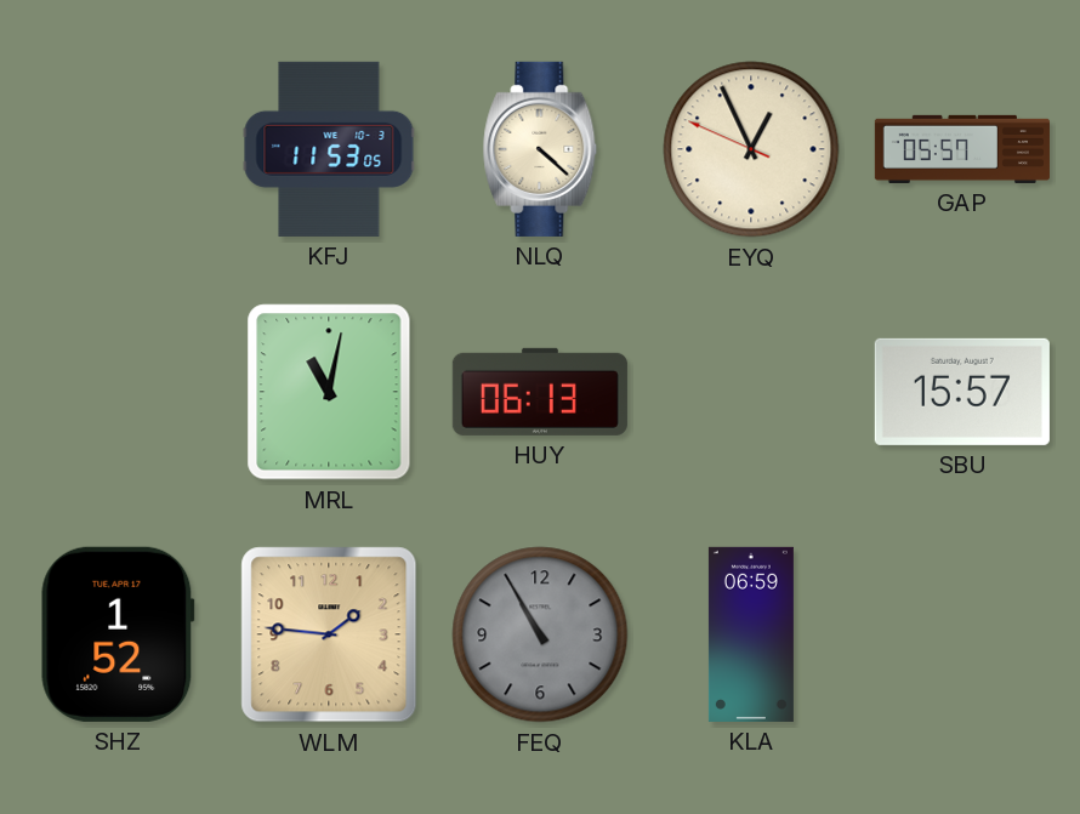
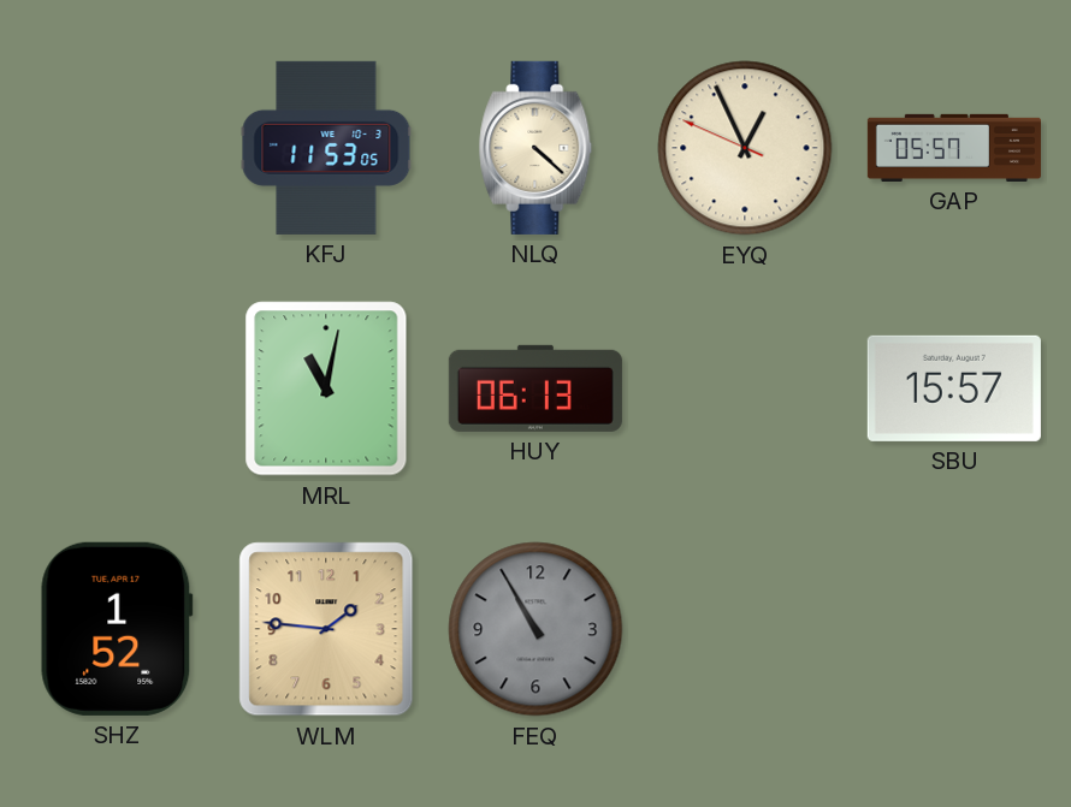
KLA: 06:59 -> none
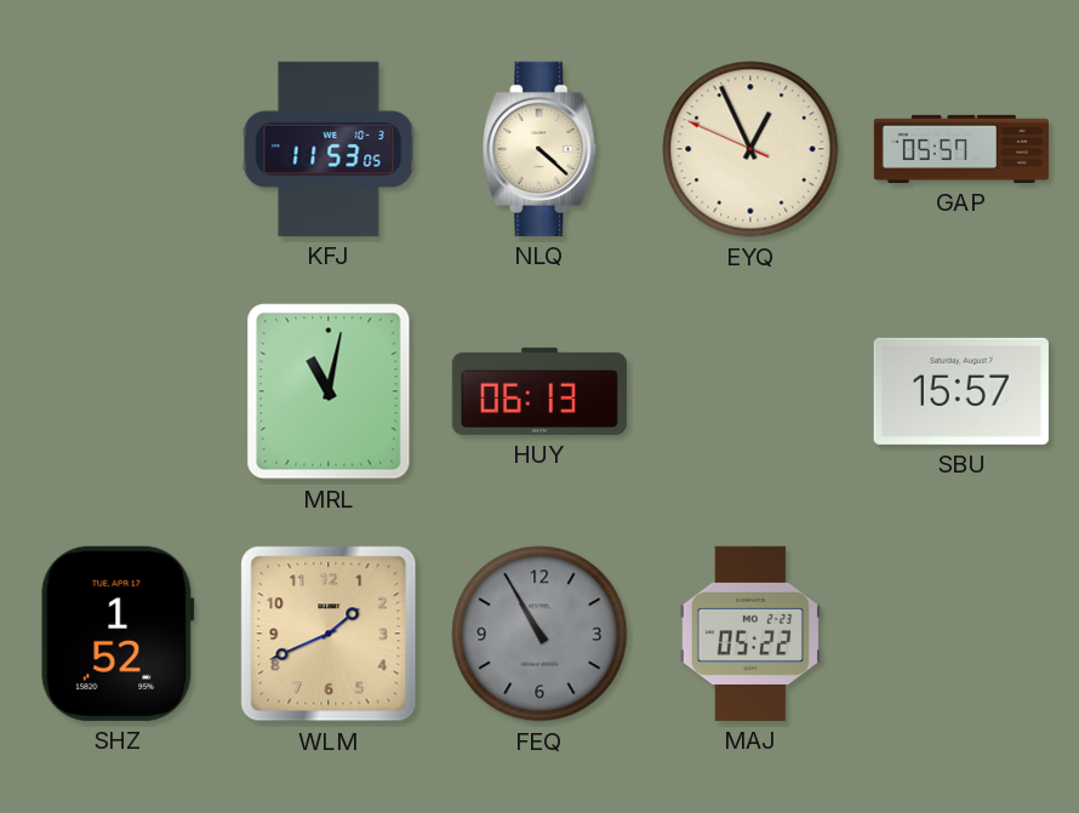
WLM: 1:46 -> 1:41
MAJ: none -> 05:22
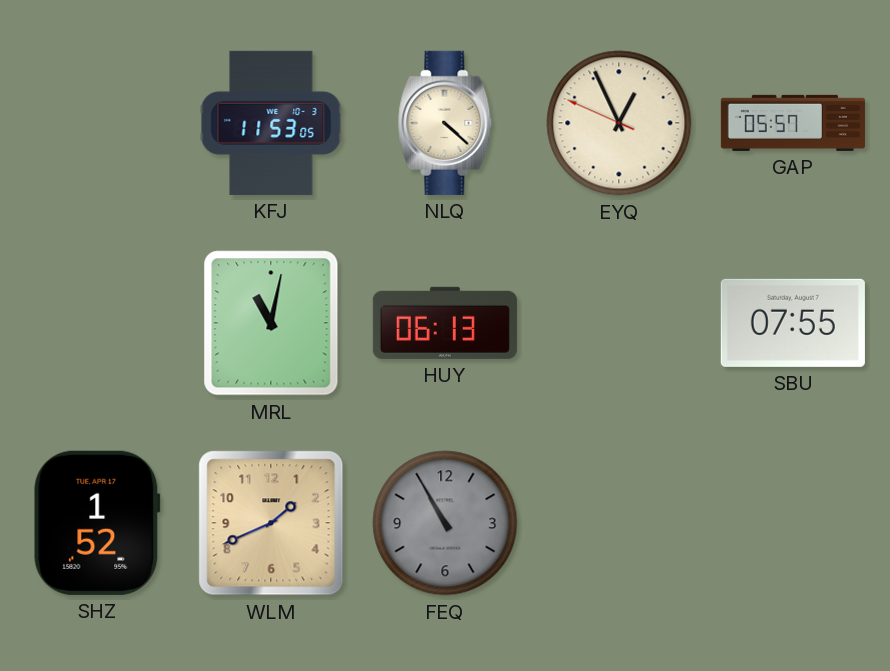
SBU: 15:57 -> 07:55
MAJ: 05:22 -> none
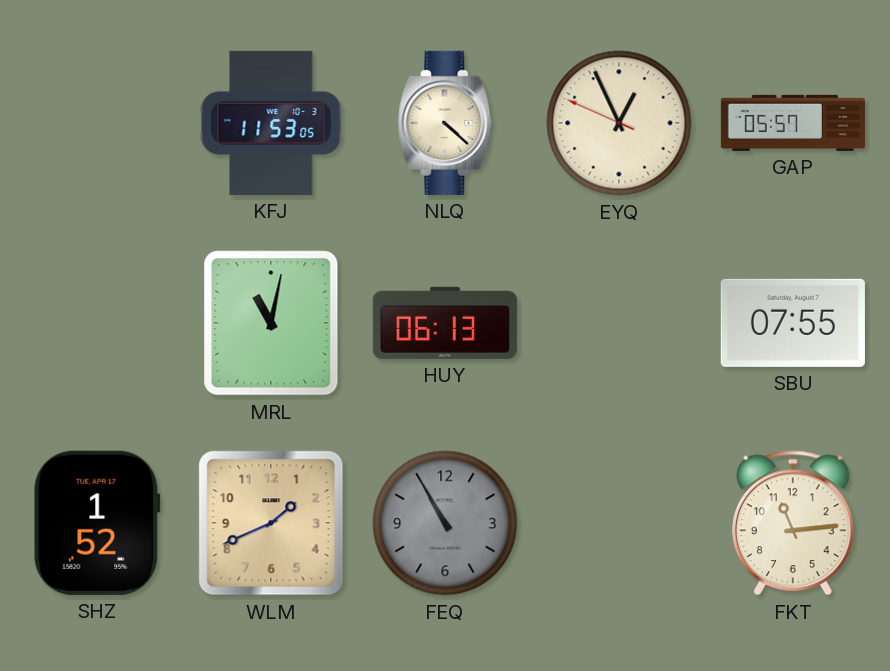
FKT: none -> 11:14
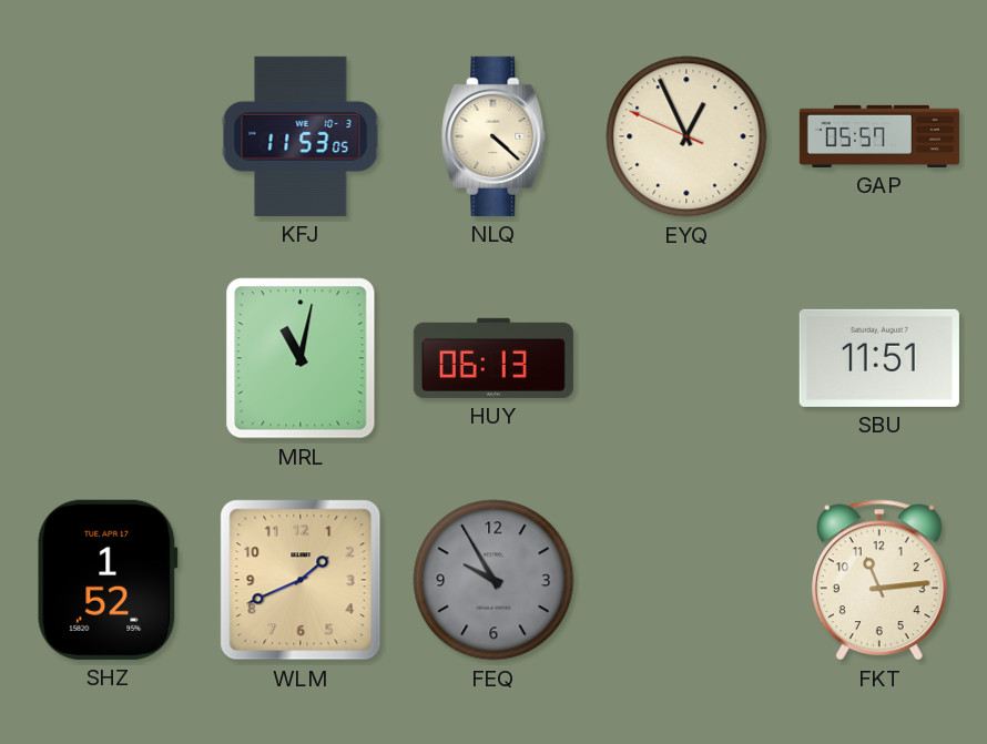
SBU: 07:55 -> 11:51
FEQ: 10:55 -> 9:55
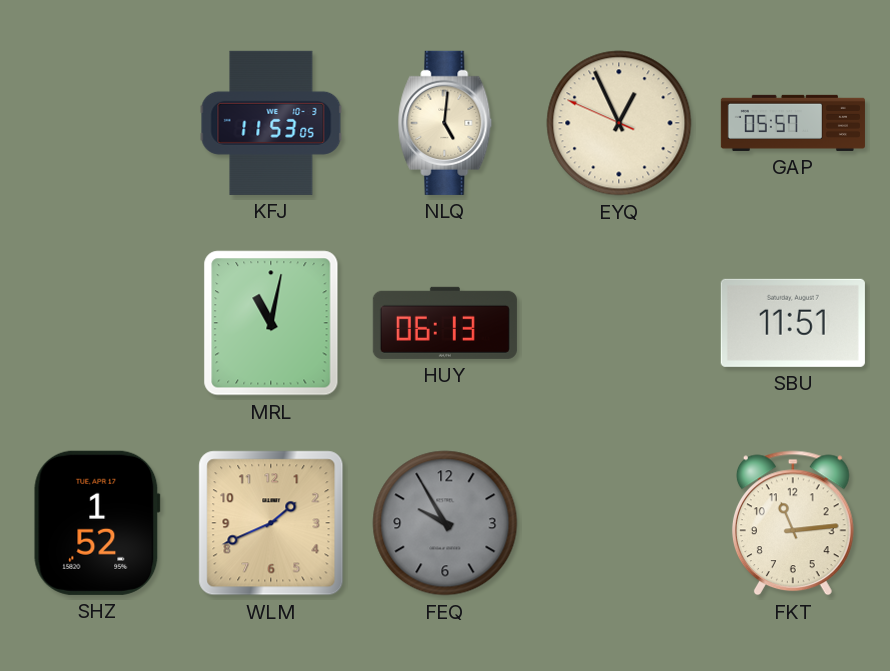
NLQ: 4:22 -> 5:01
